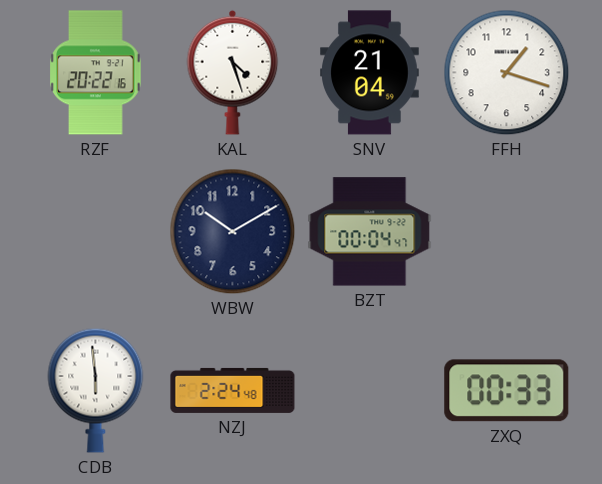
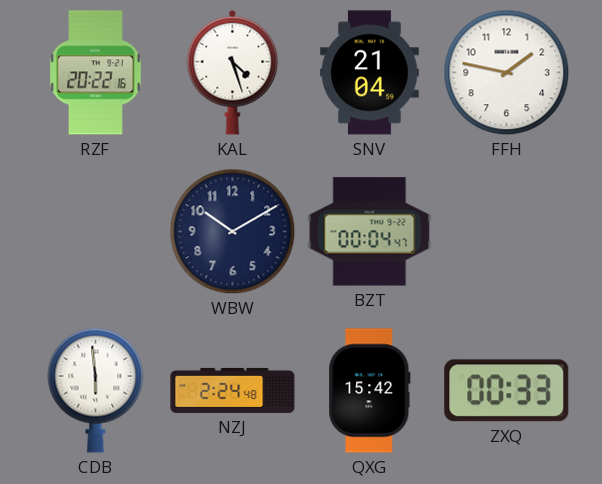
FFH: 1:18 -> 1:47
QXG: none -> 15:42
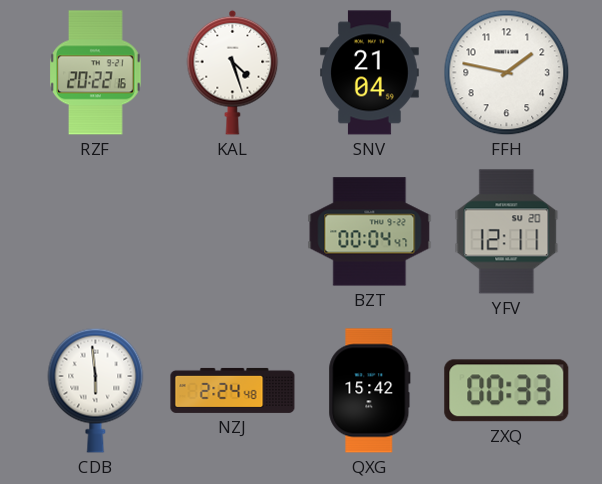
WBW: 10:10 -> none
YFV: none -> 12:11
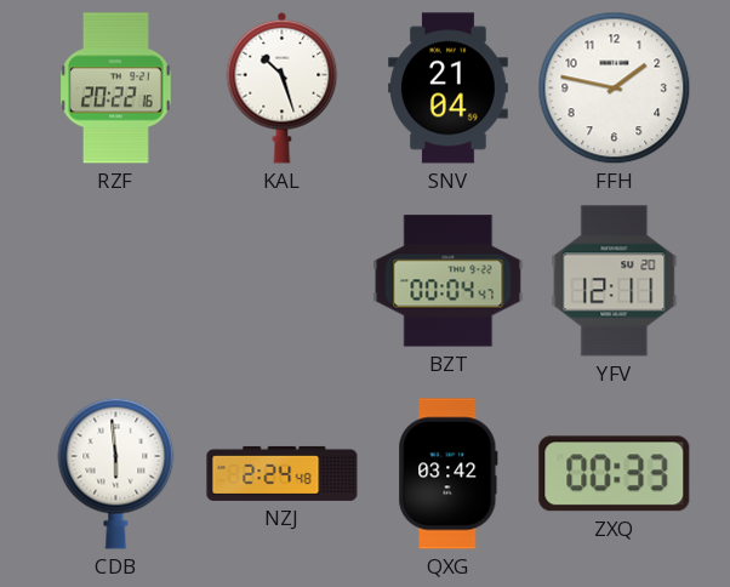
KAL: 4:27 -> 10:27
QXG: 15:42 -> 03:42
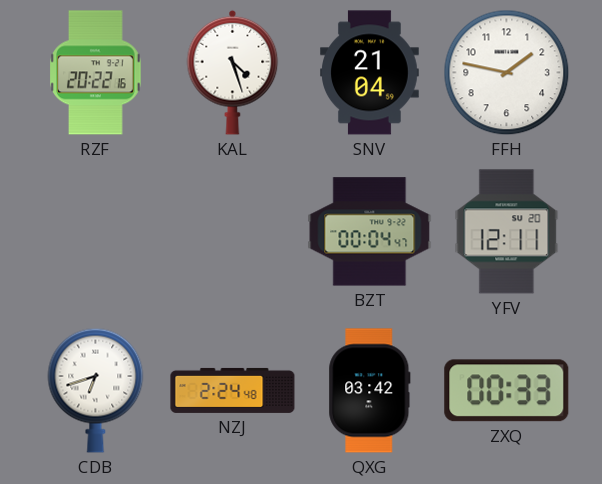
KAL: 10:27 -> 4:27
CDB: 5:59 -> 6:42
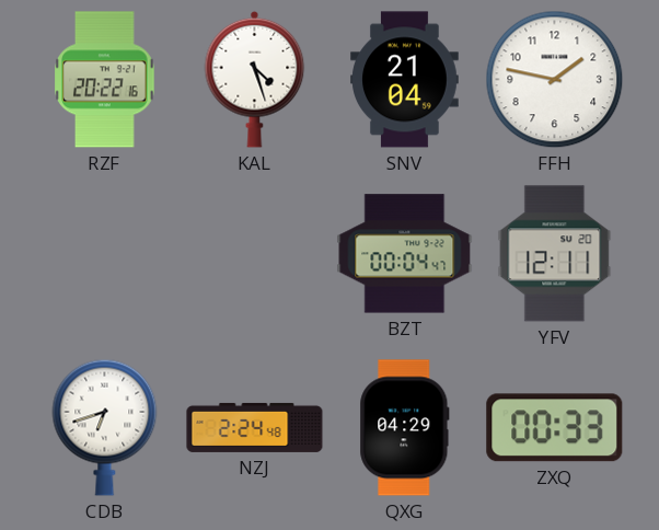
QXG: 03:42 -> 04:29
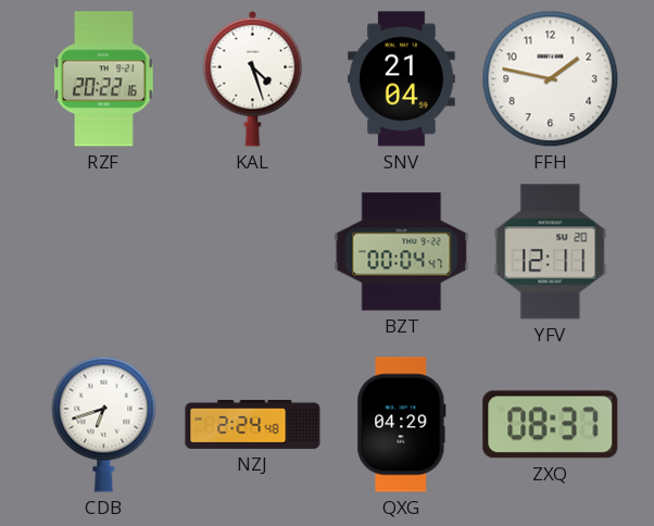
ZXQ: 00:33 -> 08:37
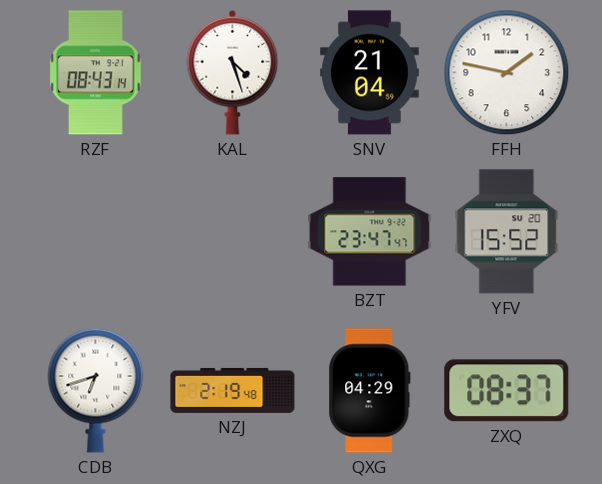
RZF: 20:22 -> 08:43
BZT: 00:04 -> 23:47
YFV: 12:11 -> 15:52
NZJ: 2:24 -> 2:19
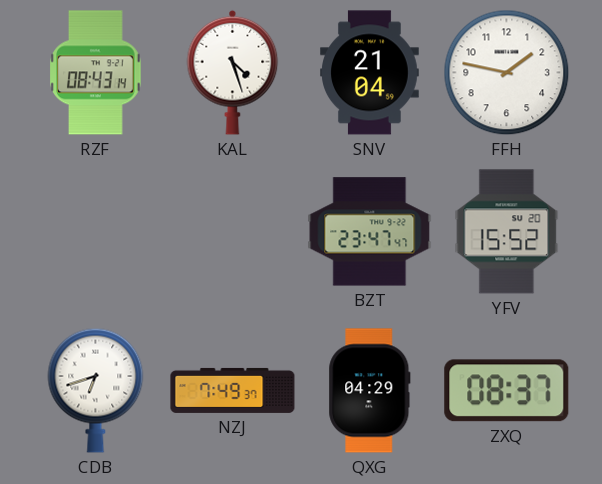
NZJ: 2:19 -> 7:49
